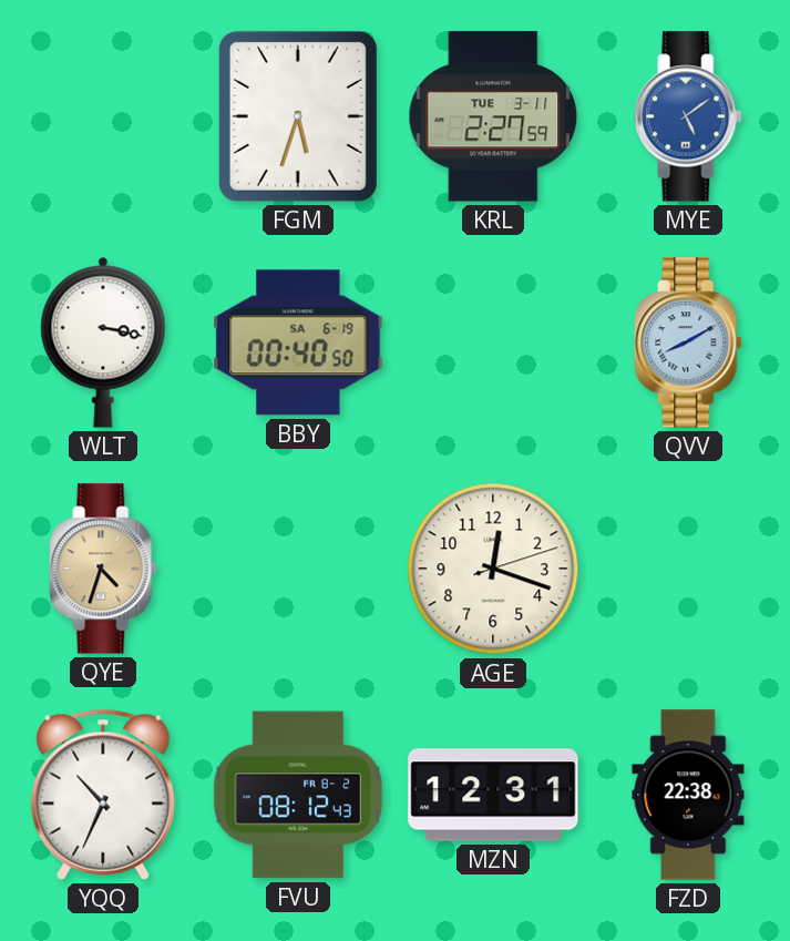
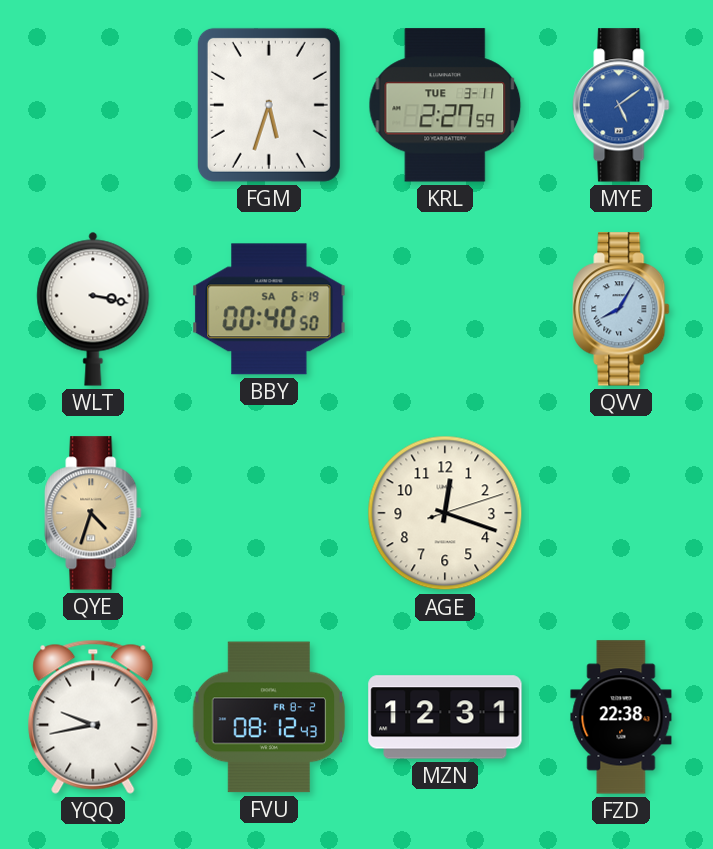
QVV: 8:10 -> 8:05
YQQ: 10:34 -> 9:43
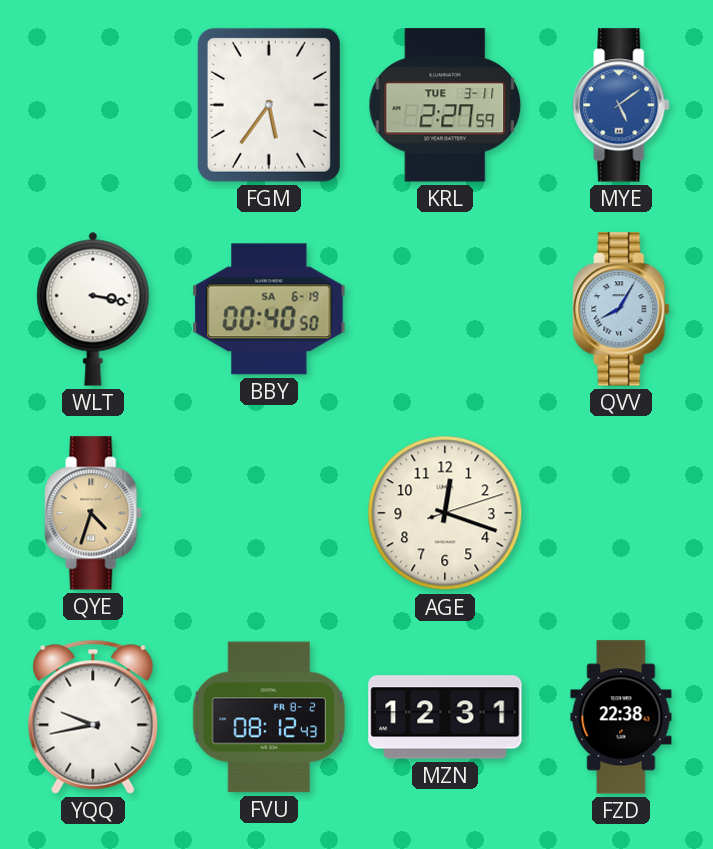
FGM: 5:33 -> 5:36
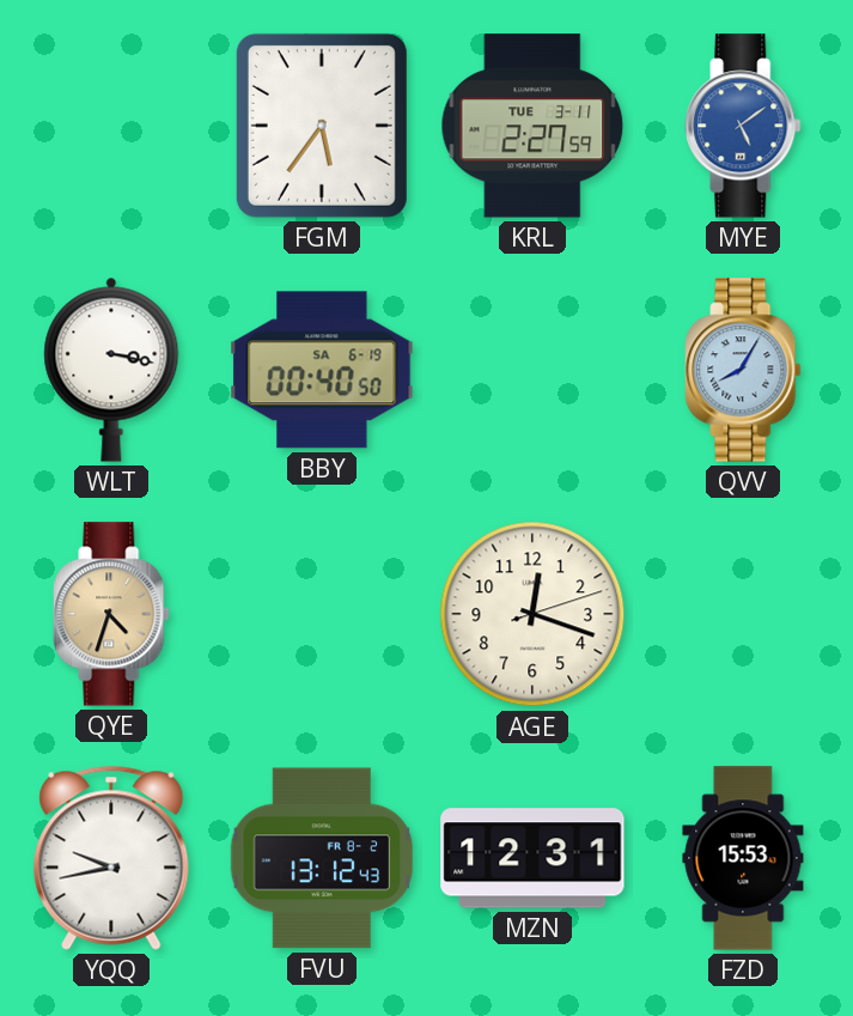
FVU: 08:12 -> 13:12
FZD: 22:38 -> 15:53
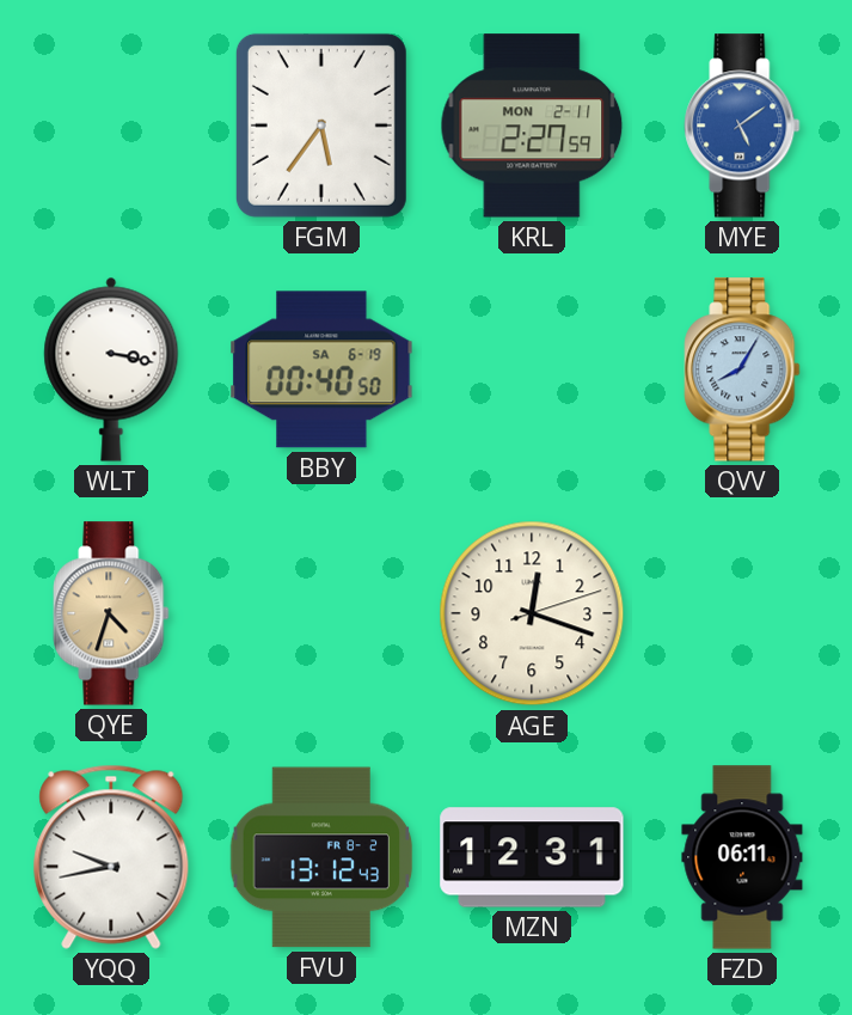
KRL date: TUE 3-11 -> MON 2-11
FZD: 15:53 -> 06:11
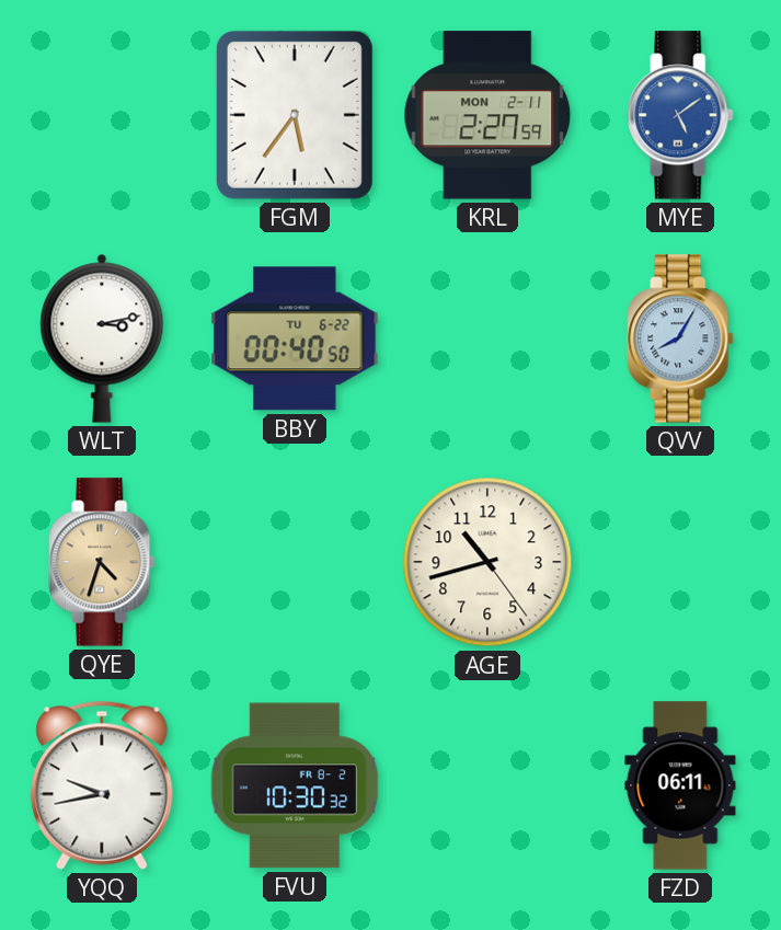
WLT: 3:17 -> 3:13
BBY date: SA 6-19 -> TU 6-22
AGE: 12:18 -> 10:42
FVU: 13:12 -> 10:30
MZN: 12:31 -> none
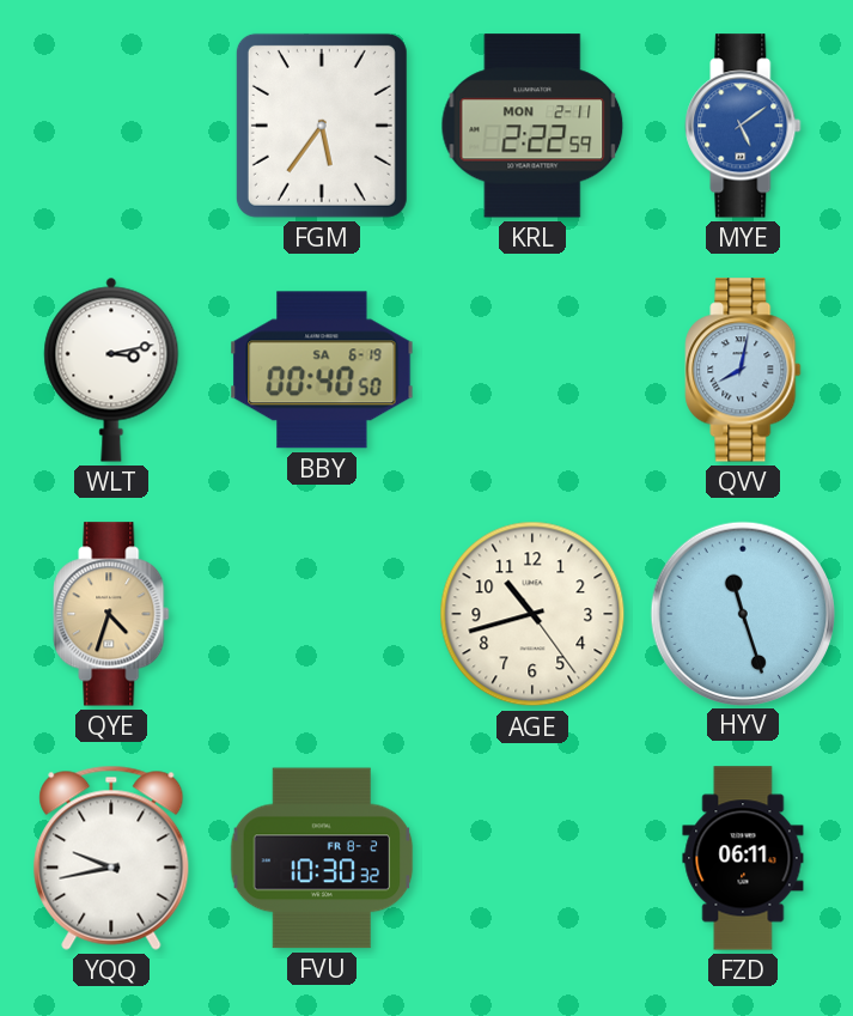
KRL: 2:27 -> 2:22
BBY date: TU 6-22 -> SA 6-19
QVV: 8:05 -> 8:02
HYV: none -> 11:27
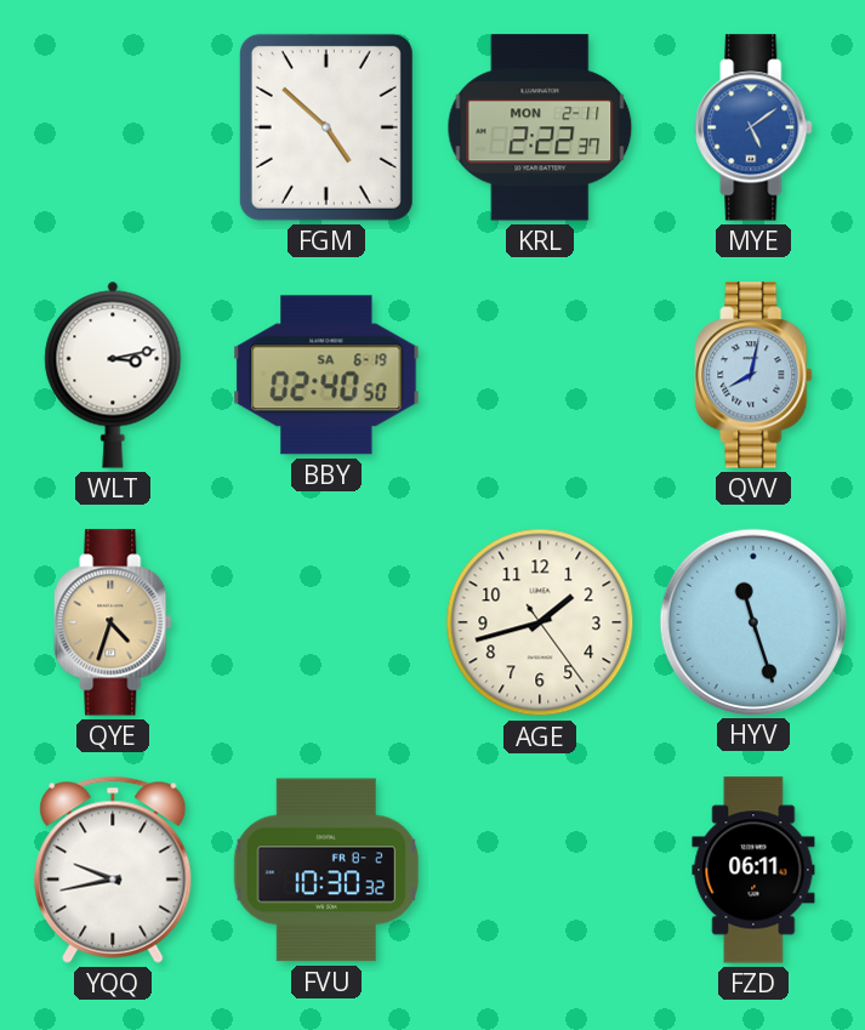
FGM: 5:36 -> 4:52
KRL: 2:22:59 -> 2:22:37
BBY: 00:40 -> 02:40
AGE: 10:42 -> 1:42
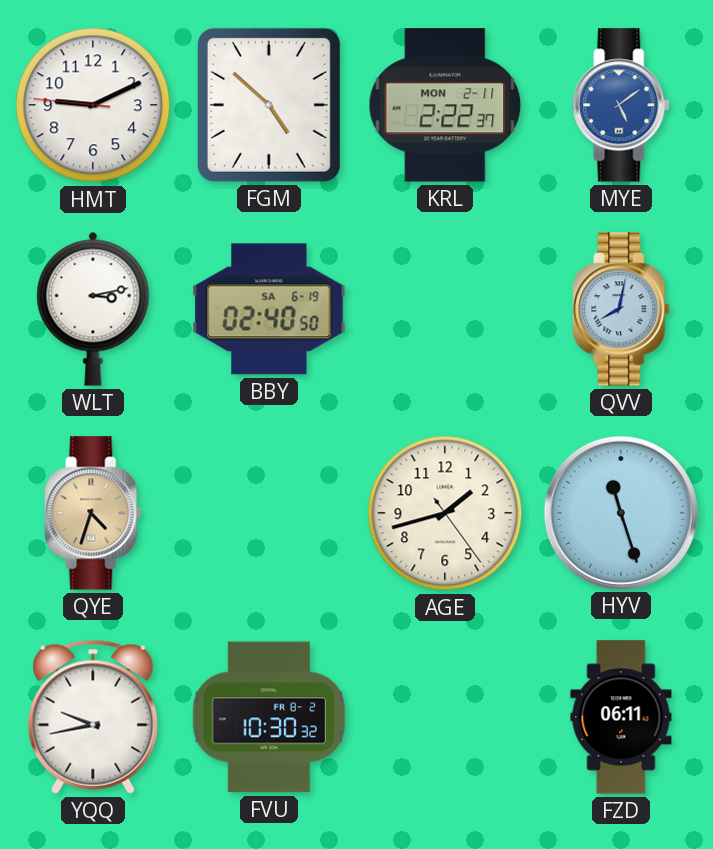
HMT: none -> 9:10
